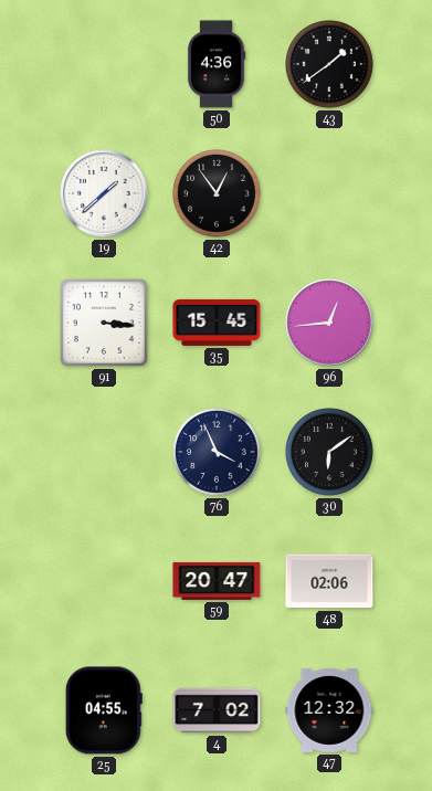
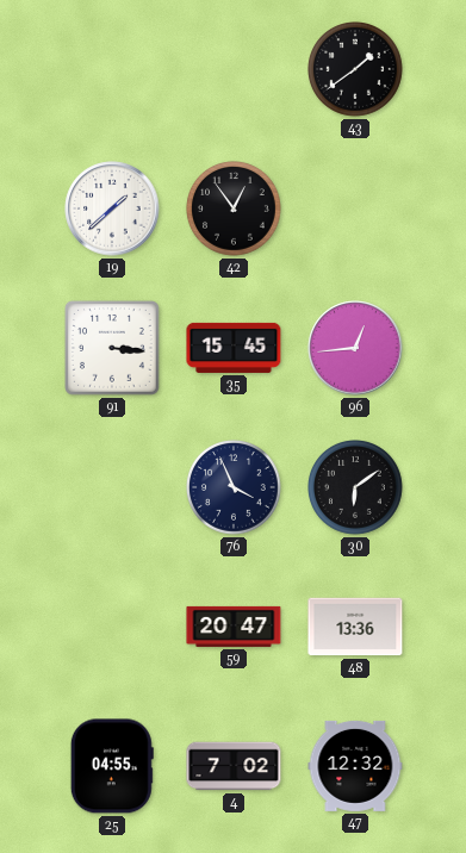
50: 4:36 -> none
48: 02:06 -> 13:36
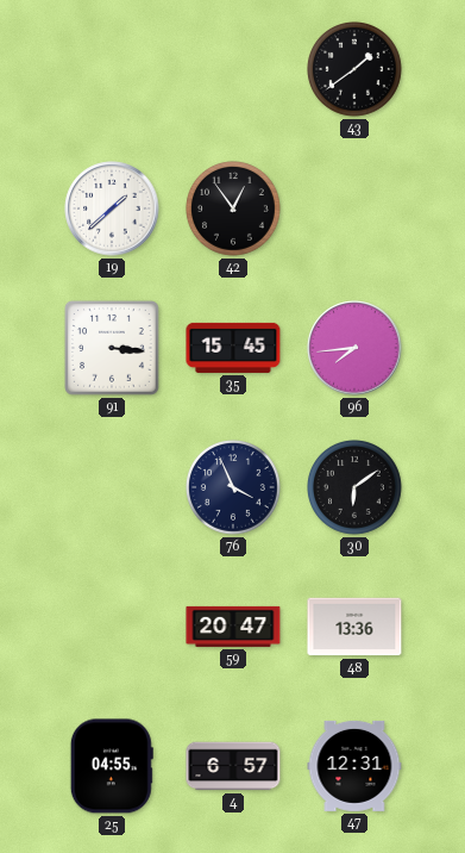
96: 12:44 -> 7:44
4: 7:02 -> 6:57
47: 12:32 -> 12:31
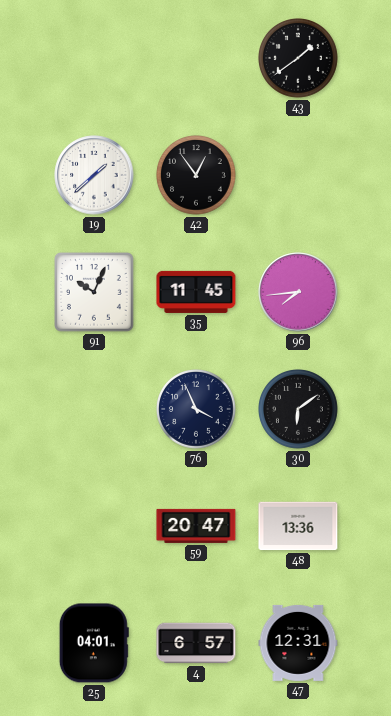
91: 3:16 -> 10:04
35: 15:45 -> 11:45
25: 04:55 -> 04:01
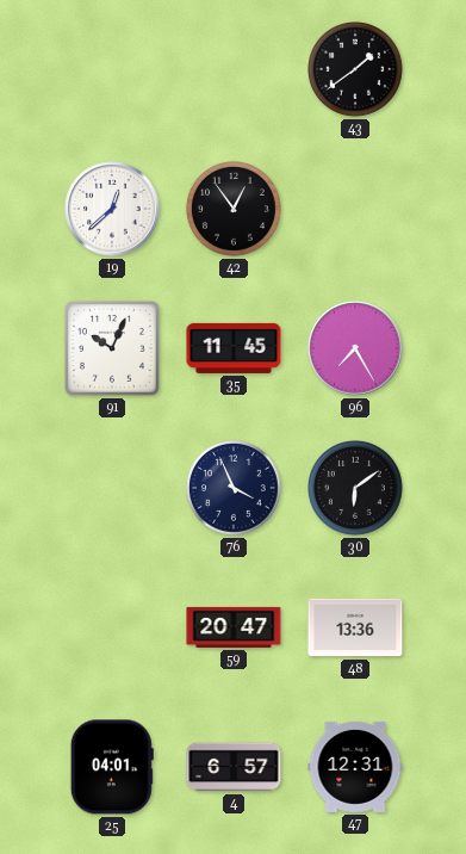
19: 1:38 -> 12:38
96: 7:44 -> 7:25
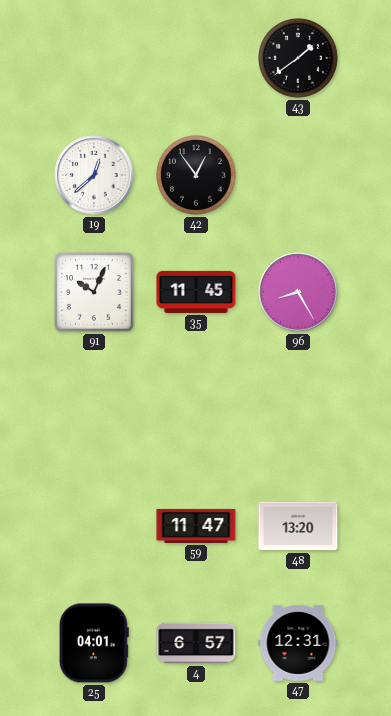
96: 7:25 -> 8:25
76: 3:56 -> none
30: 6:09 -> none
59: 20:47 -> 11:47
48: 13:36 -> 13:20
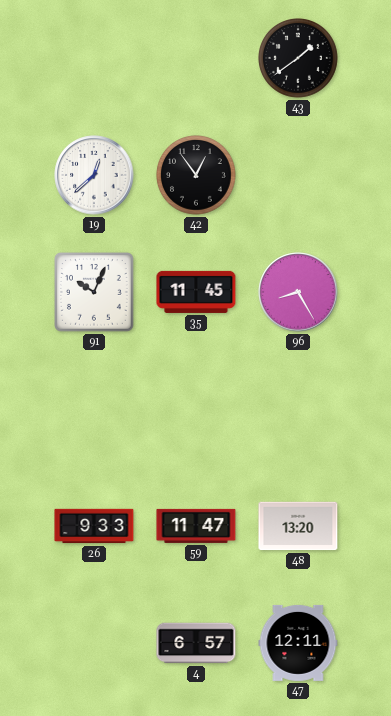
26: none -> 9:33
25: 04:01 -> none
47: 12:31 -> 12:11
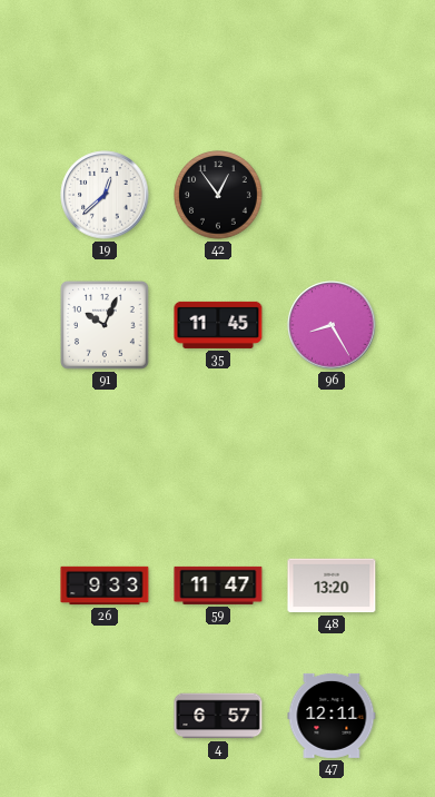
43: 1:39 -> none
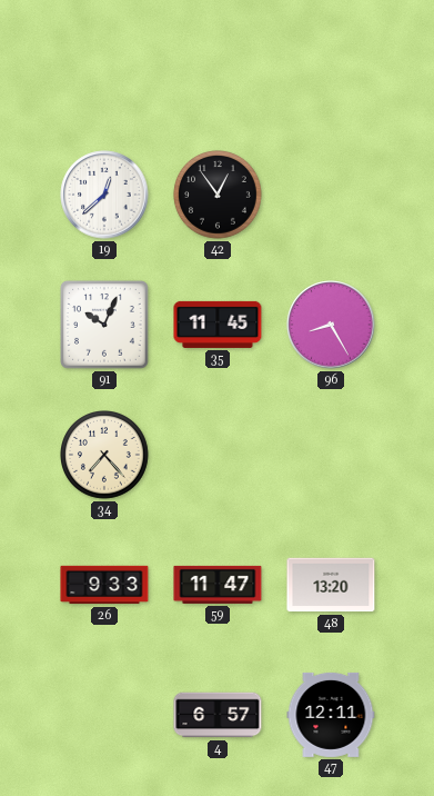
34: none -> 7:23
